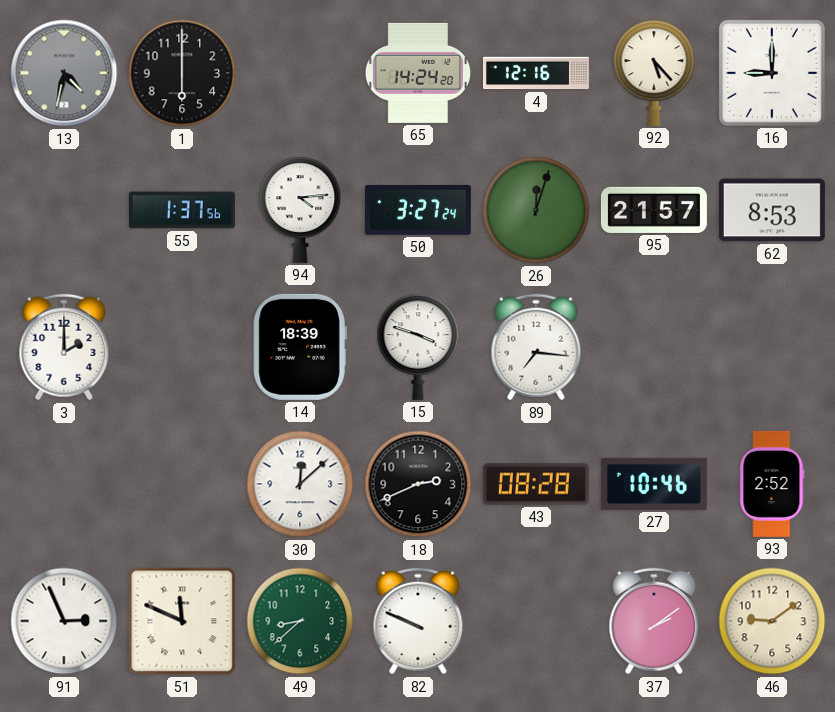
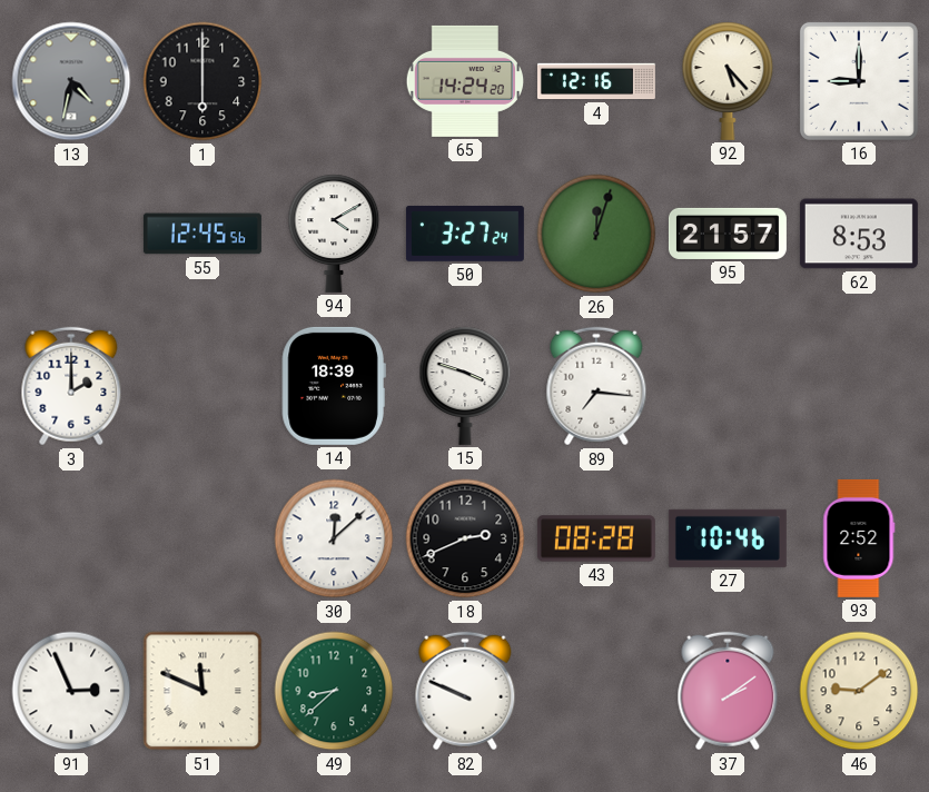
55: 1:37 -> 12:45
94: 4:14 -> 4:10
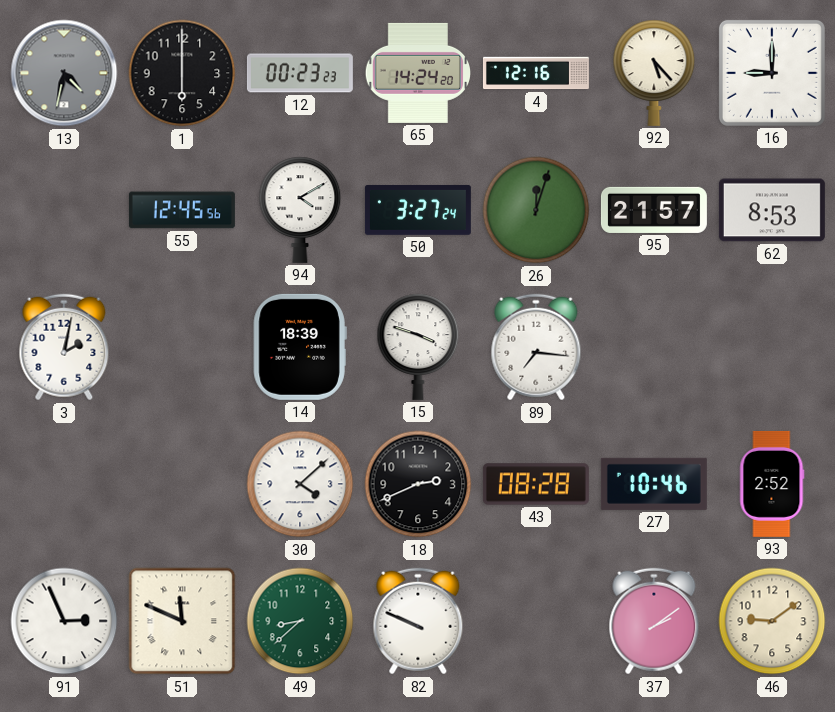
12: none -> 00:23
3: 2:00 -> 2:02
30: 12:08 -> 4:08
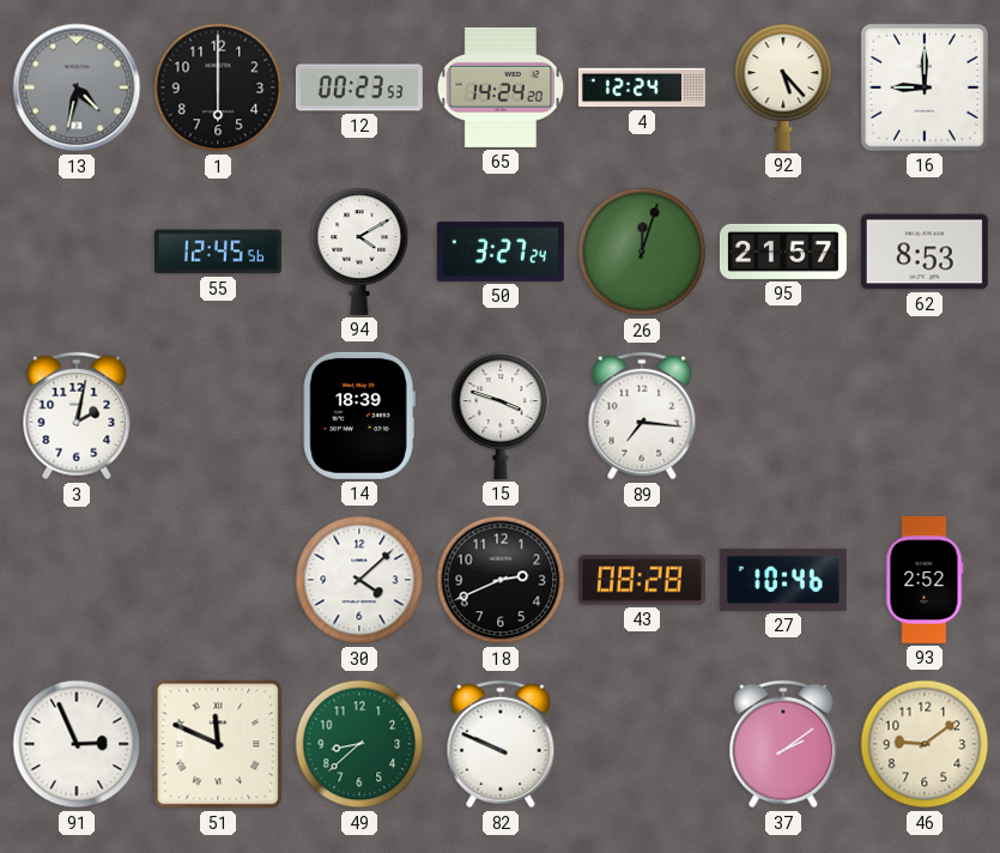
12: 00:23:23 -> 00:23:53
4: 12:16 -> 12:24
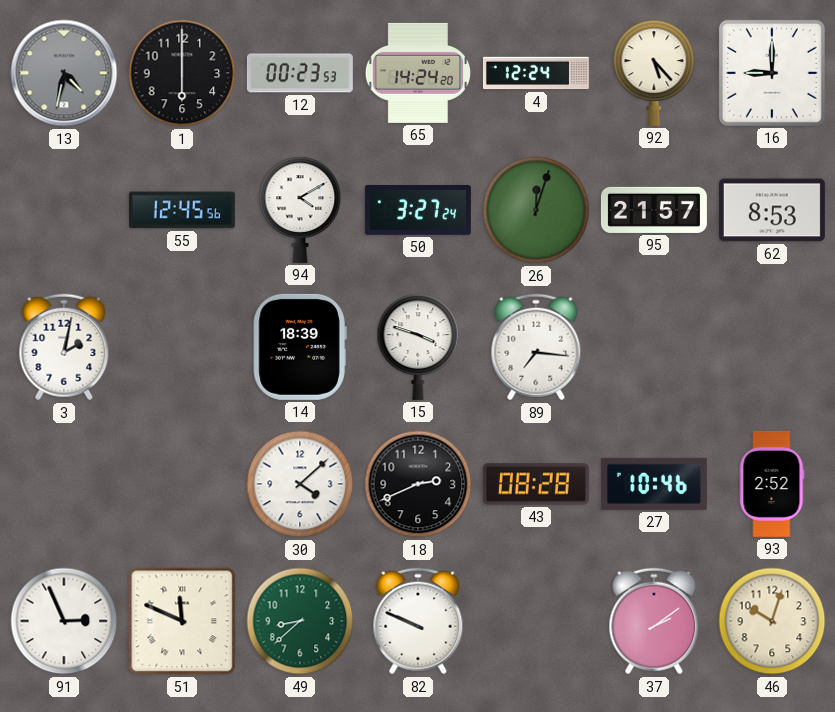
46: 9:09 -> 10:03
